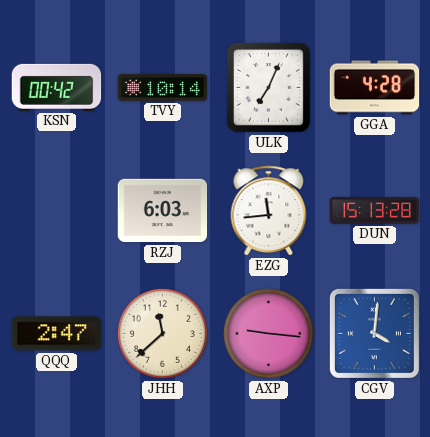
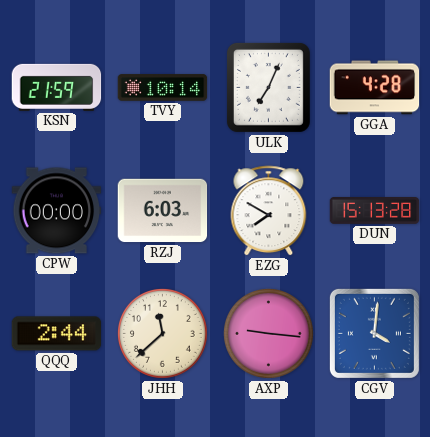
KSN: 00:42 -> 21:59
CPW: none -> 00:00
EZG: 11:44 -> 7:50
QQQ: 2:47 -> 2:44
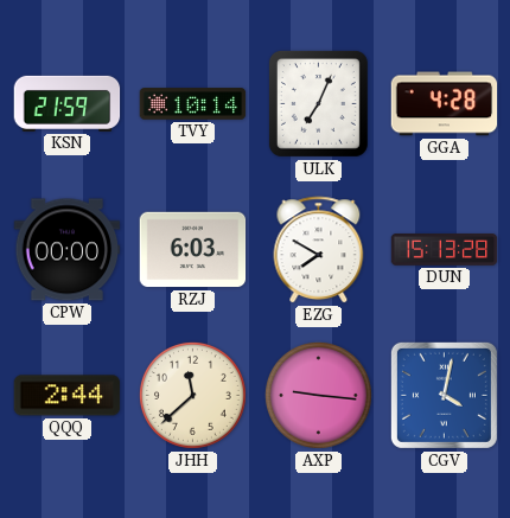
CGV: 4:01 -> 4:02
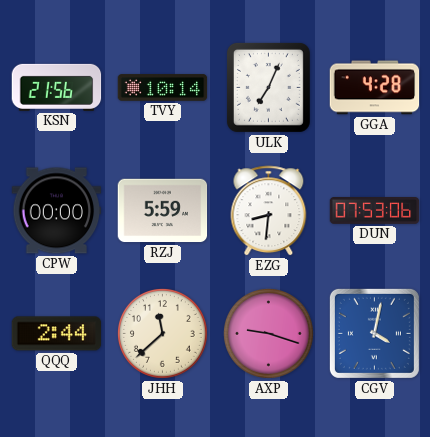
KSN: 21:59 -> 21:56
RZJ: 6:03 -> 5:59
EZG: 7:50 -> 8:31
DUN: 15:13 -> 07:53
AXP: 9:16 -> 9:18
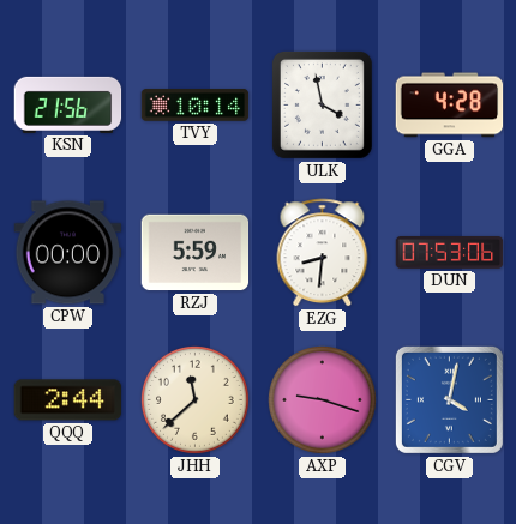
ULK: 7:04 -> 3:58
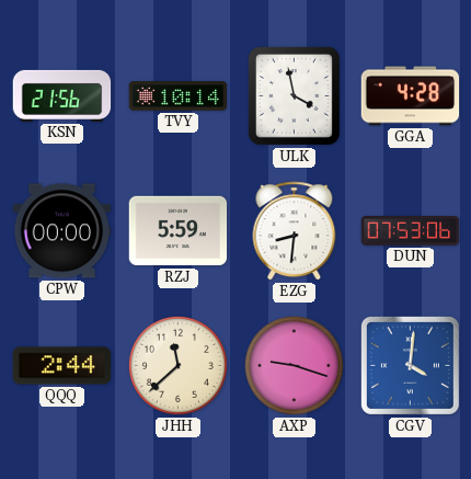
CGV: 4:02 -> 4:01
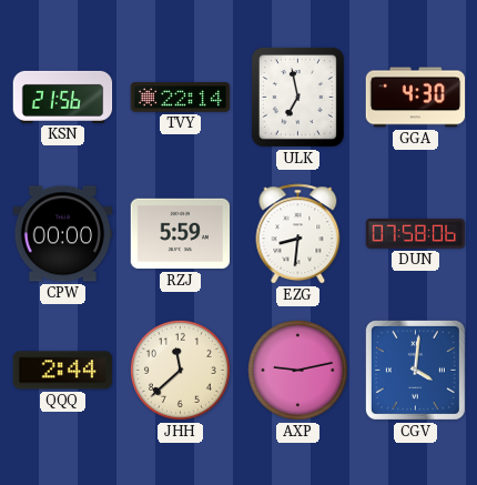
TVY: 10:14 -> 22:14
ULK: 3:58 -> 6:58
GGA: 4:28 -> 4:30
DUN: 07:53 -> 07:58
AXP: 9:18 -> 9:13
